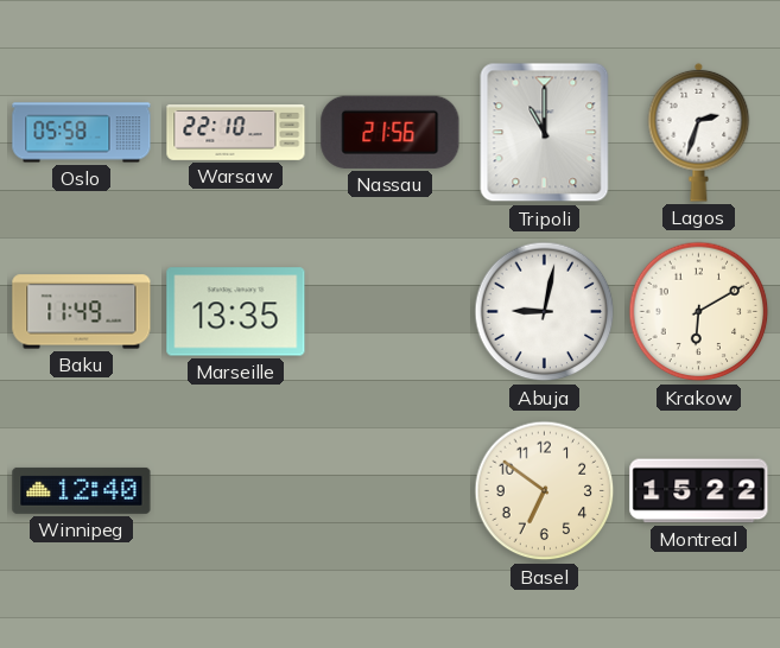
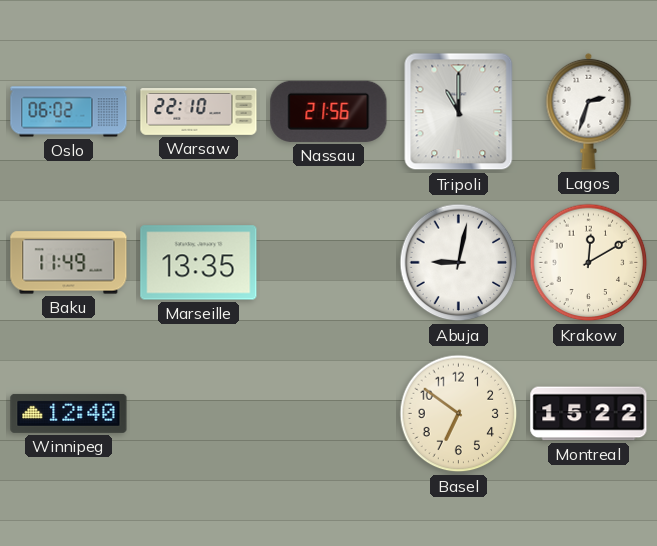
Oslo: 05:58 -> 06:02
Krakow: 6:10 -> 12:10
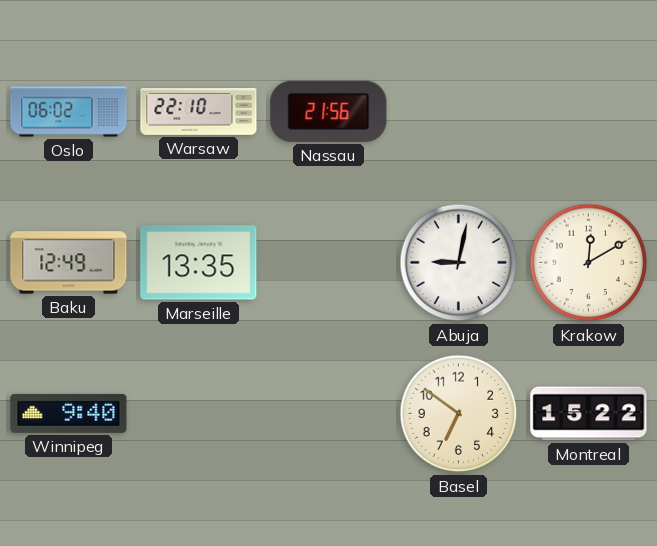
Tripoli: 11:00 -> none
Lagos: 2:33 -> none
Baku: 11:49 -> 12:49
Winnipeg: 12:40 -> 9:40
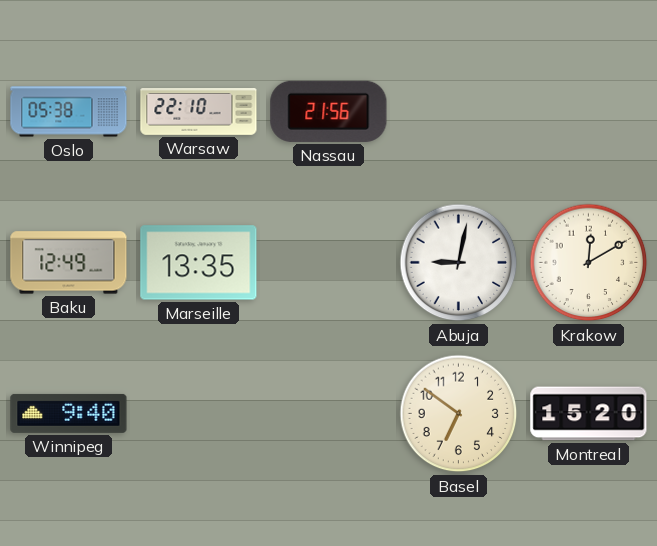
Oslo: 06:02 -> 05:38
Montreal: 15:22 -> 15:20
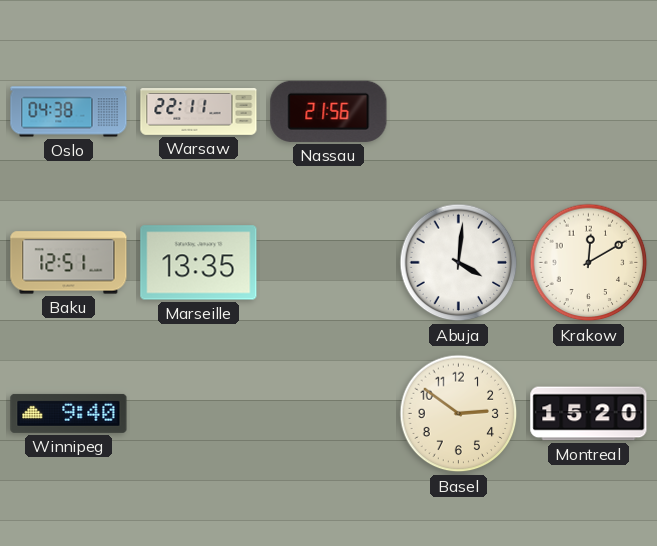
Oslo: 05:38 -> 04:38
Warsaw: 22:10 -> 22:11
Baku: 12:49 -> 12:51
Abuja: 9:02 -> 4:01
Basel: 6:51 -> 2:51
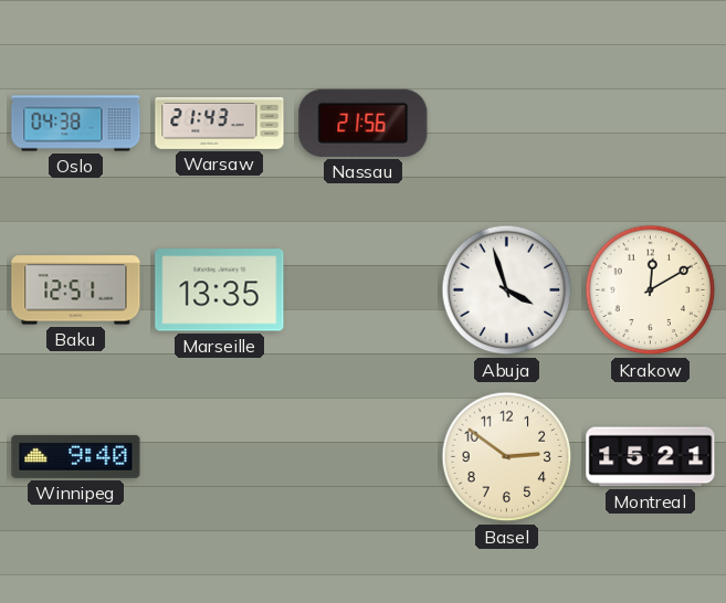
Warsaw: 22:11 -> 21:43
Abuja: 4:01 -> 3:57
Montreal: 15:20 -> 15:21
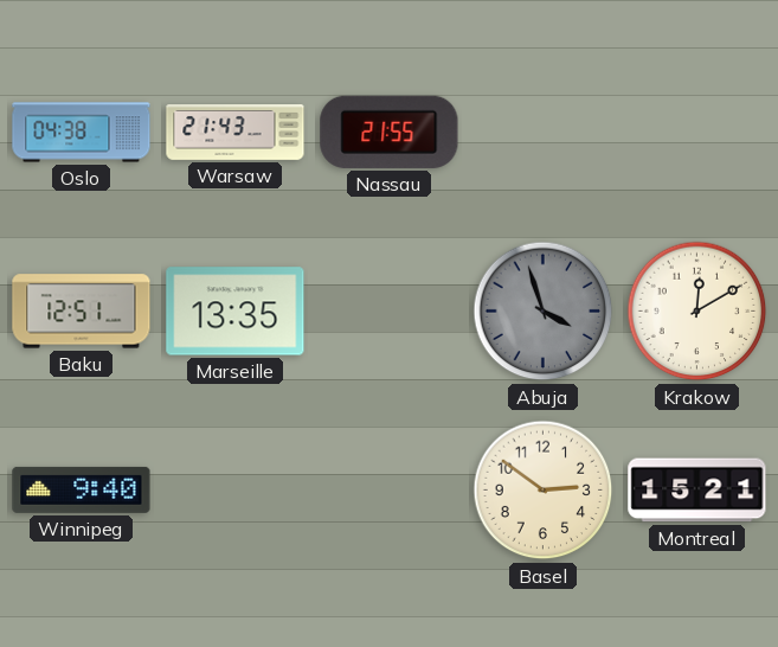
Nassau: 21:56 -> 21:55
Abuja dial: white -> grey
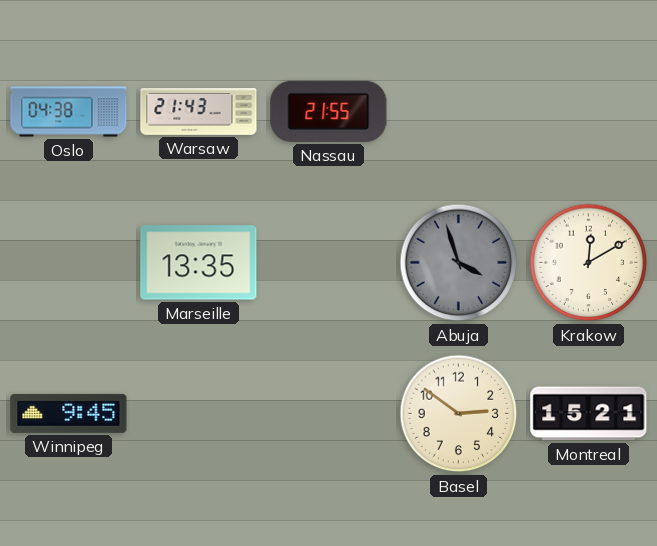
Baku: 12:51 -> none
Winnipeg: 9:40 -> 9:45
